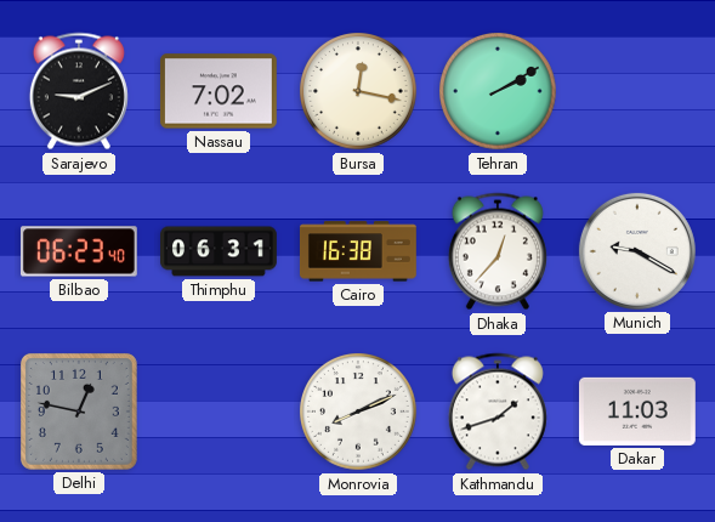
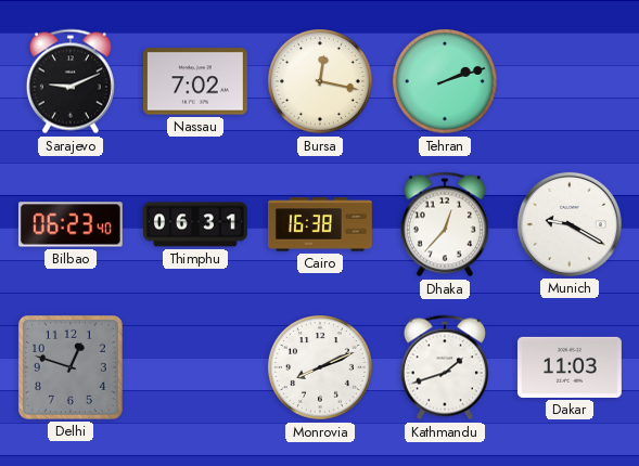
Tehran: 2:10 -> 2:12
Delhi: 12:47 -> 12:48
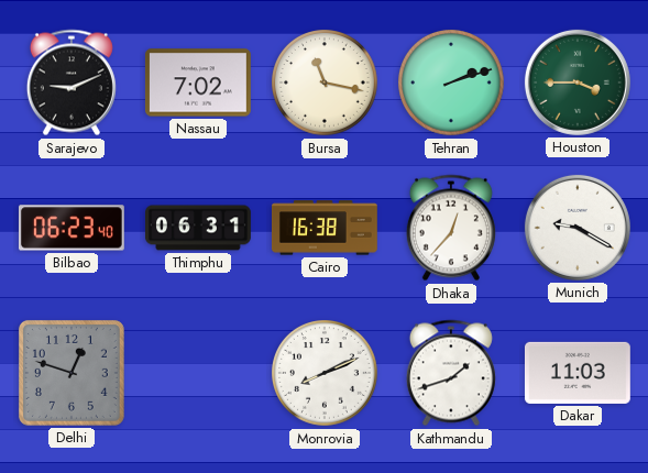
Bursa: 12:17 -> 11:17
Houston: none -> 3:45
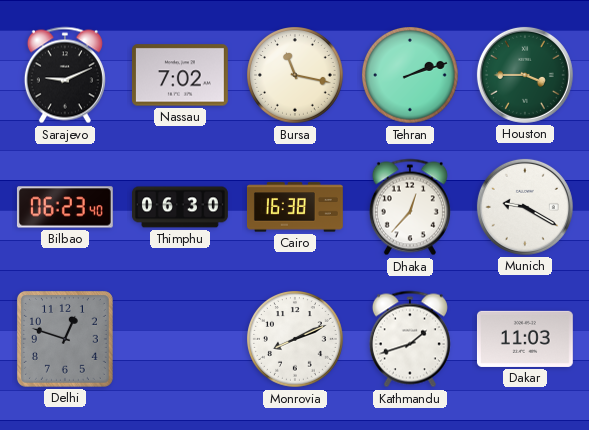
Thimphu: 06:31 -> 06:30
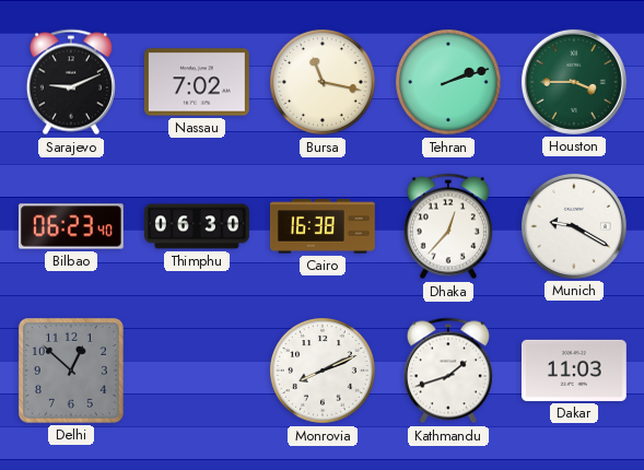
Delhi: 12:48 -> 12:52
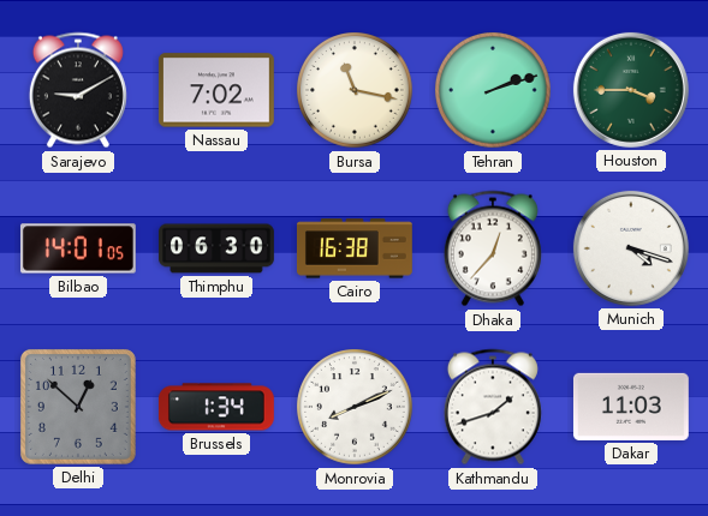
Sarajevo: 9:11 -> 9:10
Bilbao: 06:23 -> 14:01
Munich: 9:20 -> 4:18
Brussels: none -> 1:34
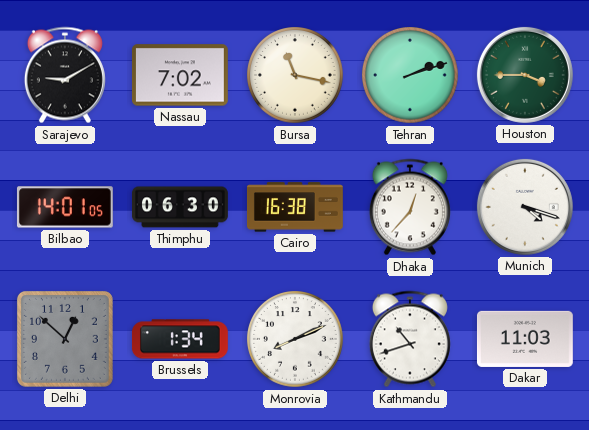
Kathmandu: 1:42 -> 10:42
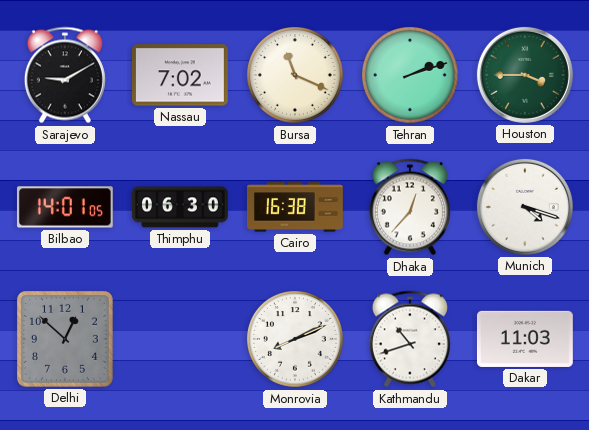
Bursa: 11:17 -> 11:19
Brussels: 1:34 -> none
